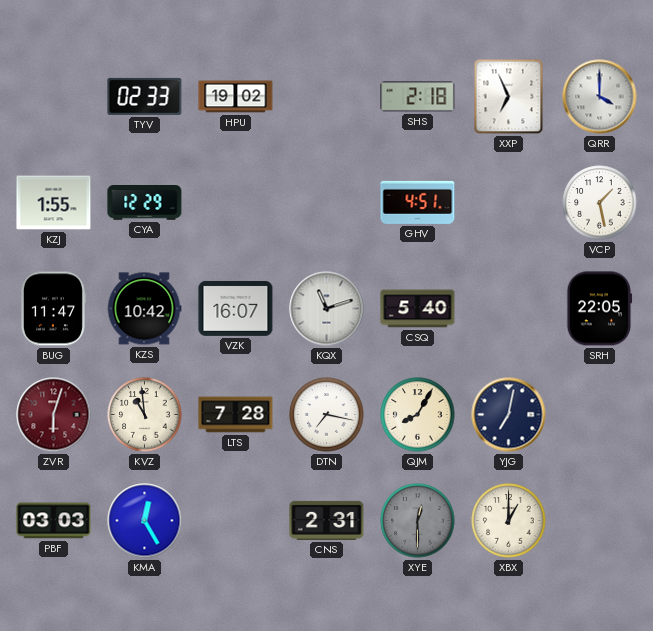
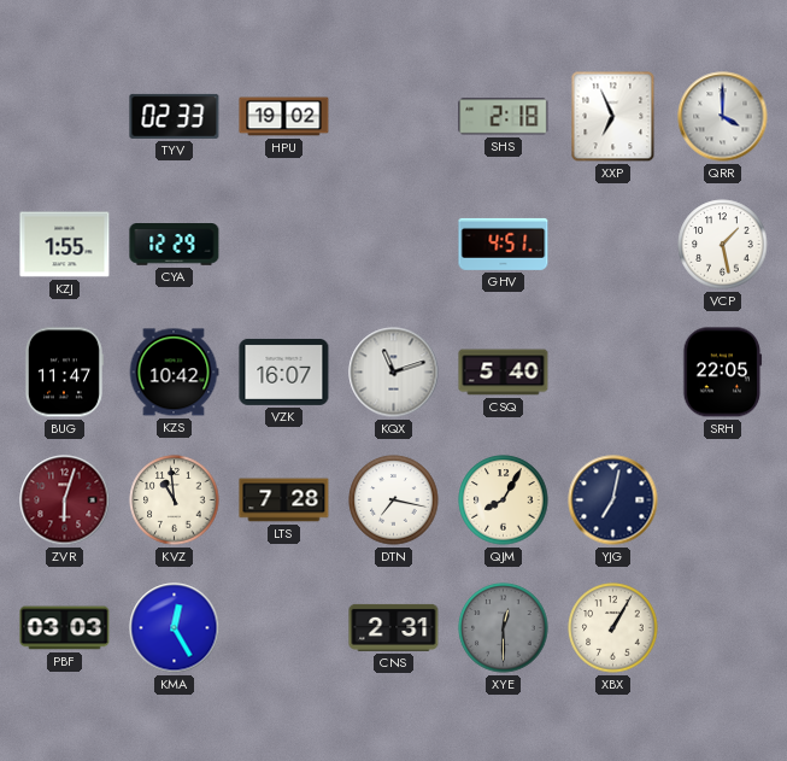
XBX: 1:00 -> 1:05
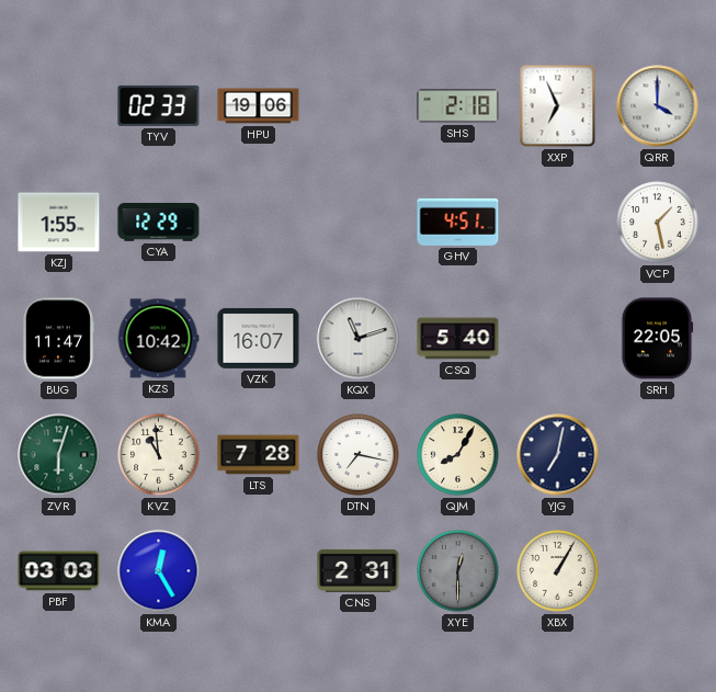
HPU: 19:02 -> 19:06
ZVR dial: burgundy -> green
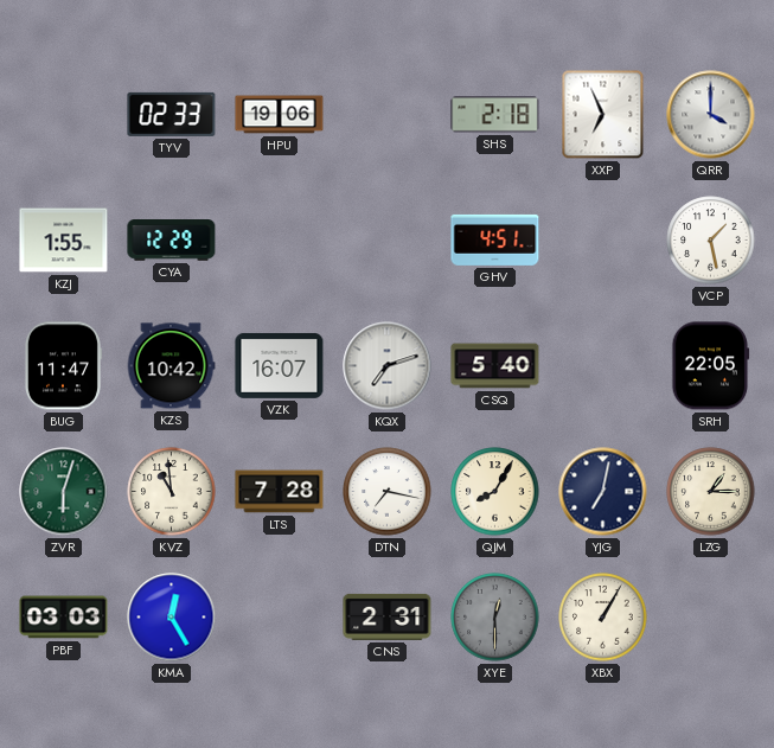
KQX: 11:12 -> 7:12
LZG: none -> 1:15
